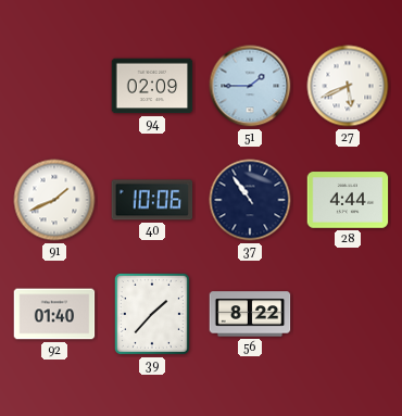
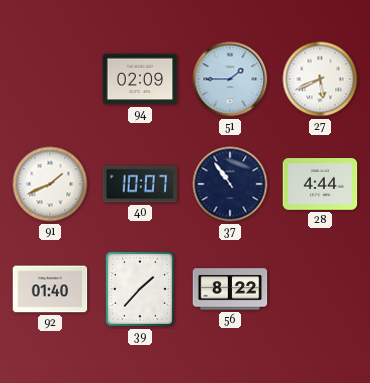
40: 10:06 -> 10:07
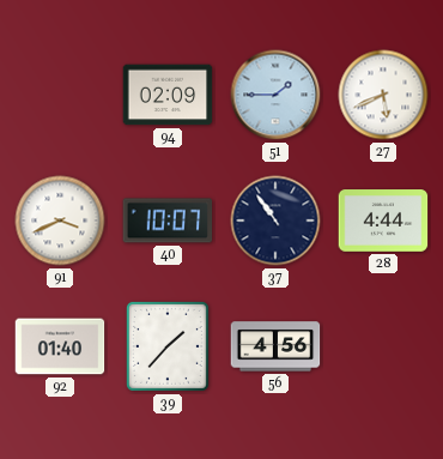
91: 1:41 -> 3:41
56: 8:22 -> 4:56
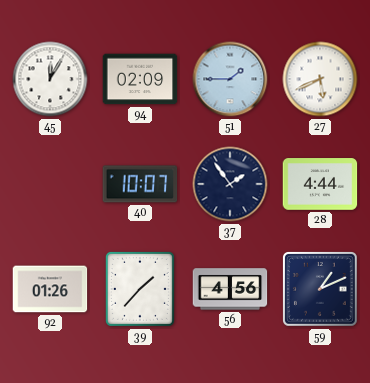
45: none -> 12:05
91: 3:41 -> none
37: 10:54 -> 1:54
92: 01:40 -> 01:26
59: none -> 1:11
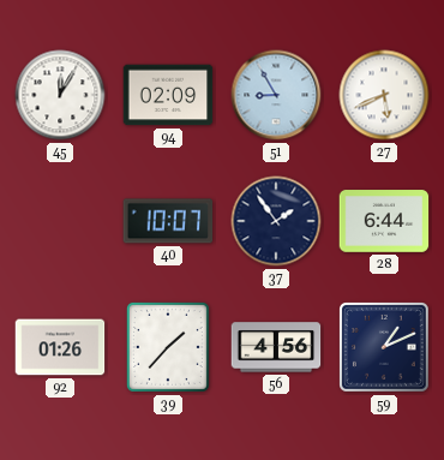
51: 1:45 -> 8:55
28: 4:44 -> 6:44
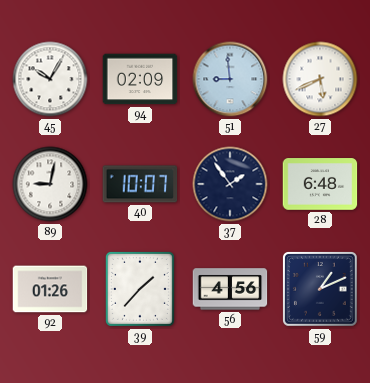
45: 12:05 -> 10:05
51: 8:55 -> 8:59
89: none -> 9:02
28: 6:44 -> 6:48
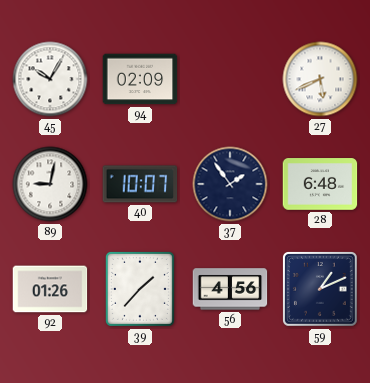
51: 8:59 -> none
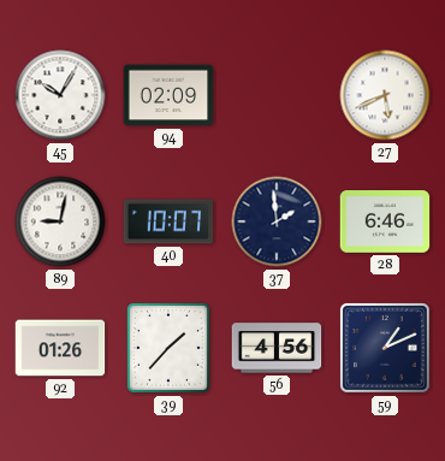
37: 1:54 -> 1:59
28: 6:48 -> 6:46
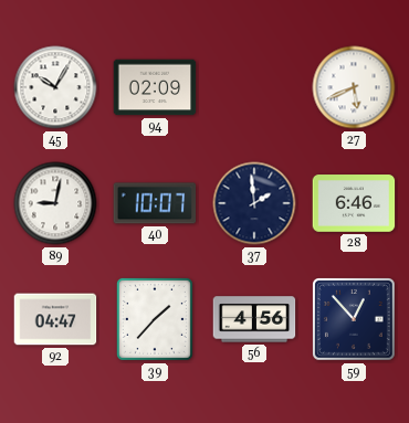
92: 01:26 -> 04:47
59: 1:11 -> 12:53
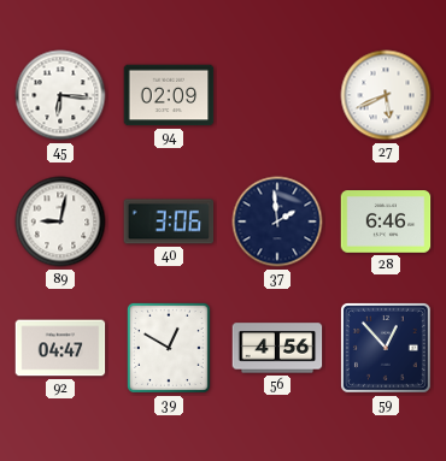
45: 10:05 -> 6:16
40: 10:07 -> 3:06
39: 1:37 -> 12:50
